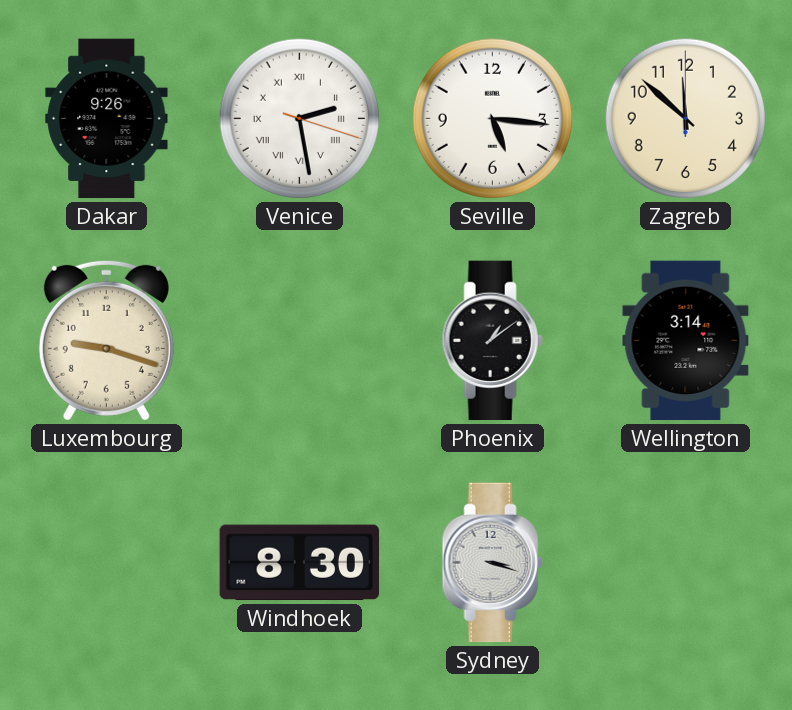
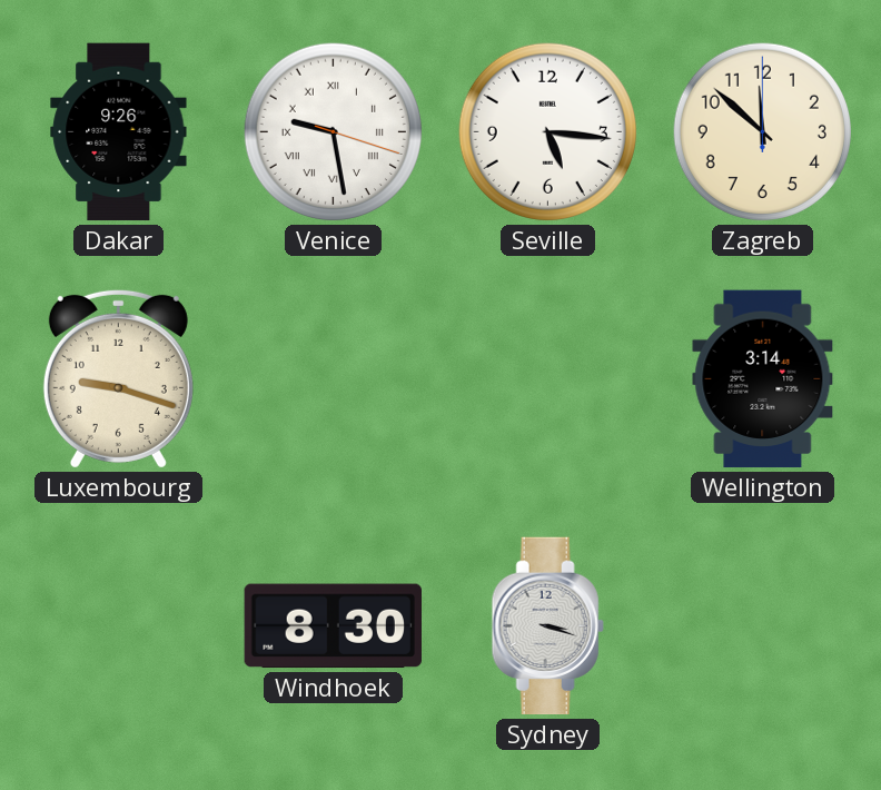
Venice: 2:28 -> 9:28
Phoenix: 1:09 -> none
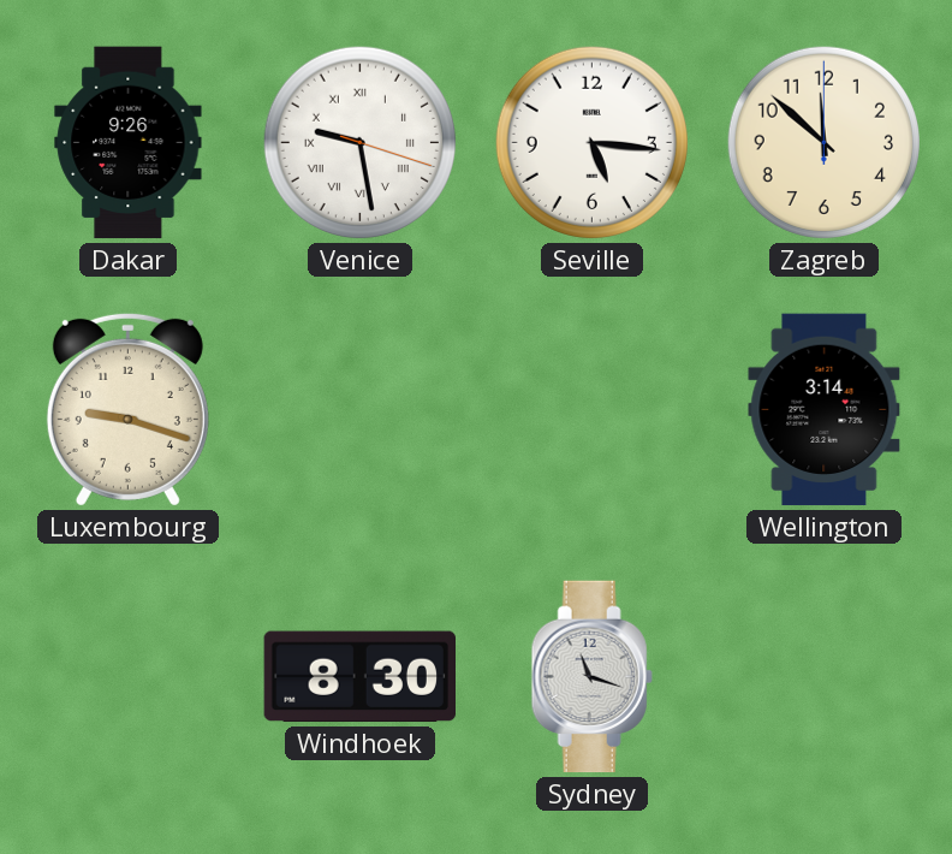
Sydney: 3:18 -> 11:18
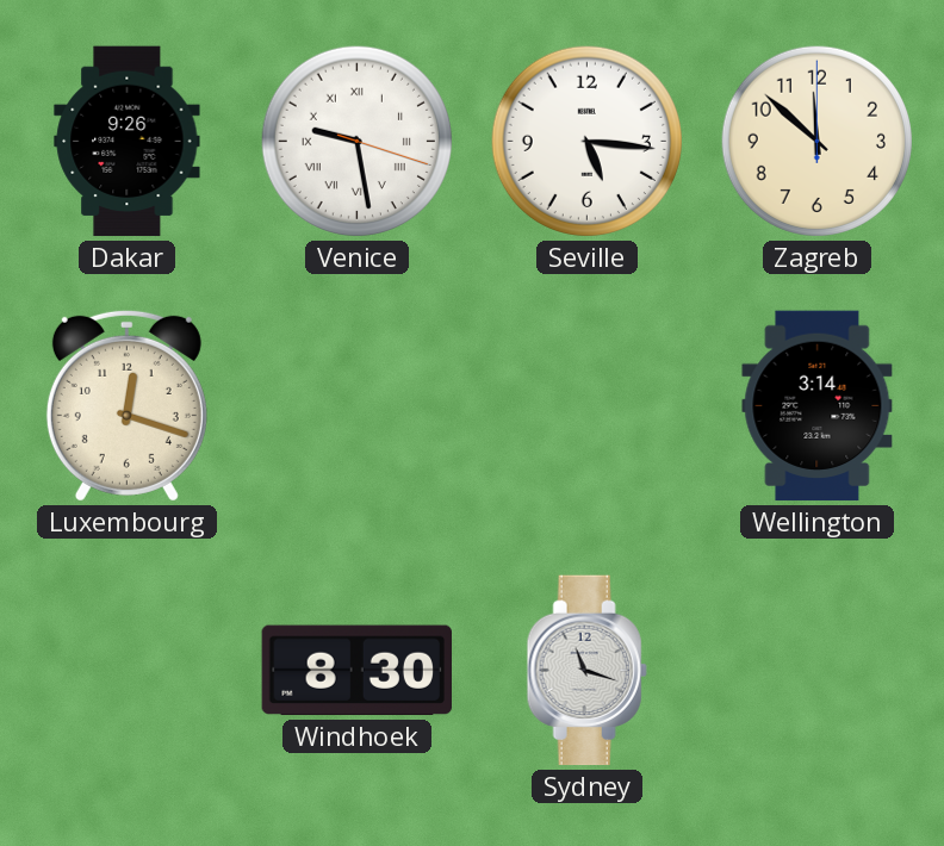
Luxembourg: 9:18 -> 12:18
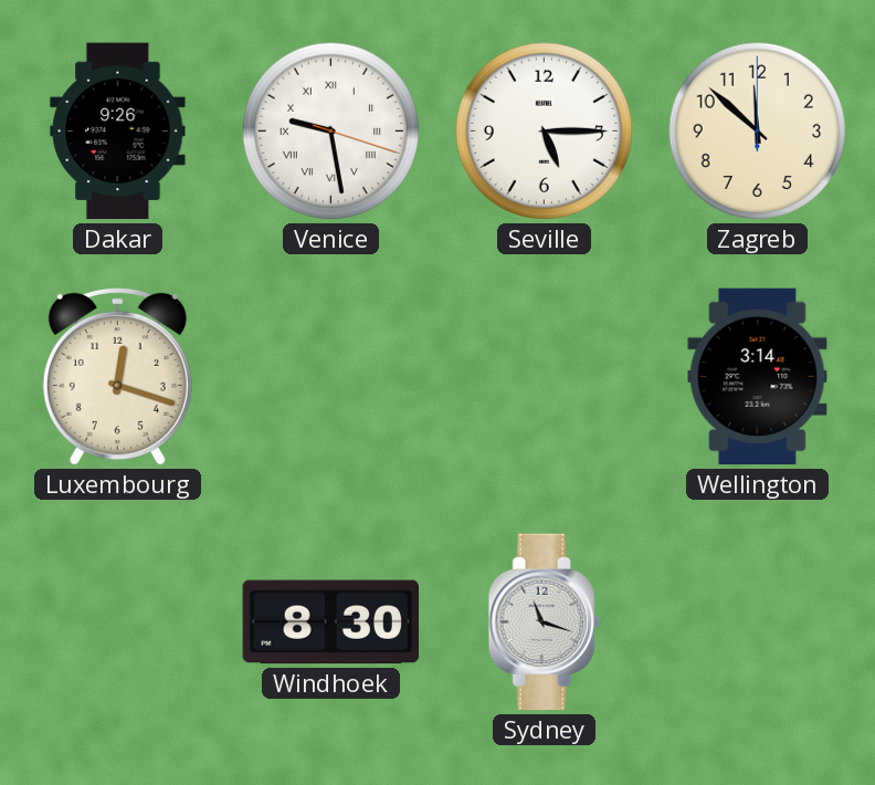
Seville: 5:16 -> 5:15
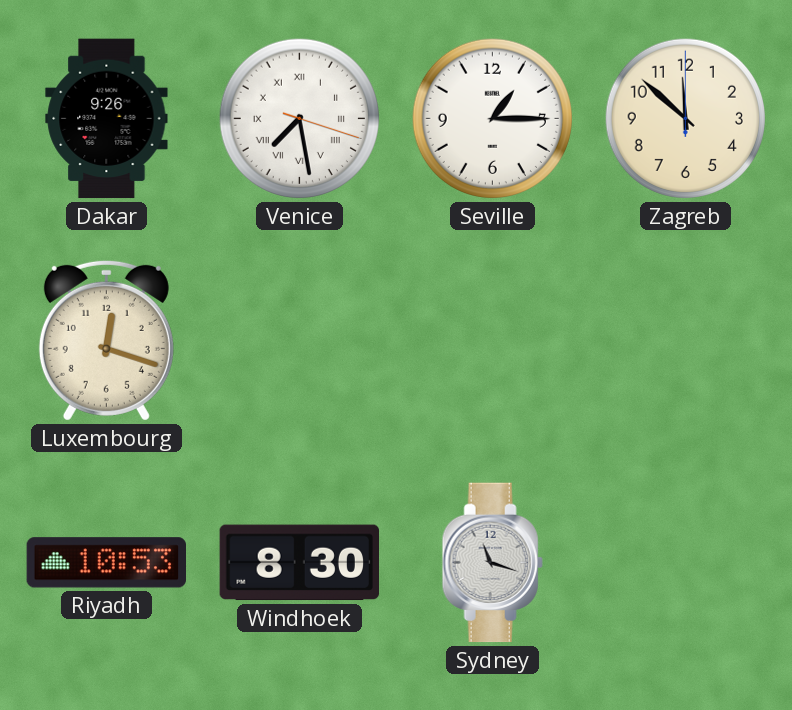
Venice: 9:28 -> 7:28
Seville: 5:15 -> 1:15
Wellington: 3:14 -> none
Riyadh: none -> 10:53
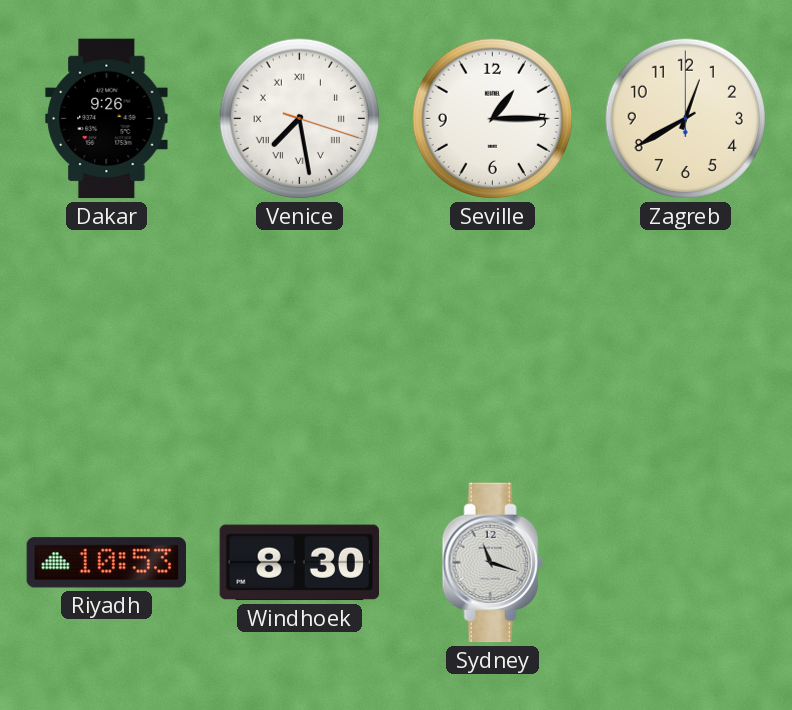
Zagreb: 11:52 -> 12:40
Luxembourg: 12:18 -> none
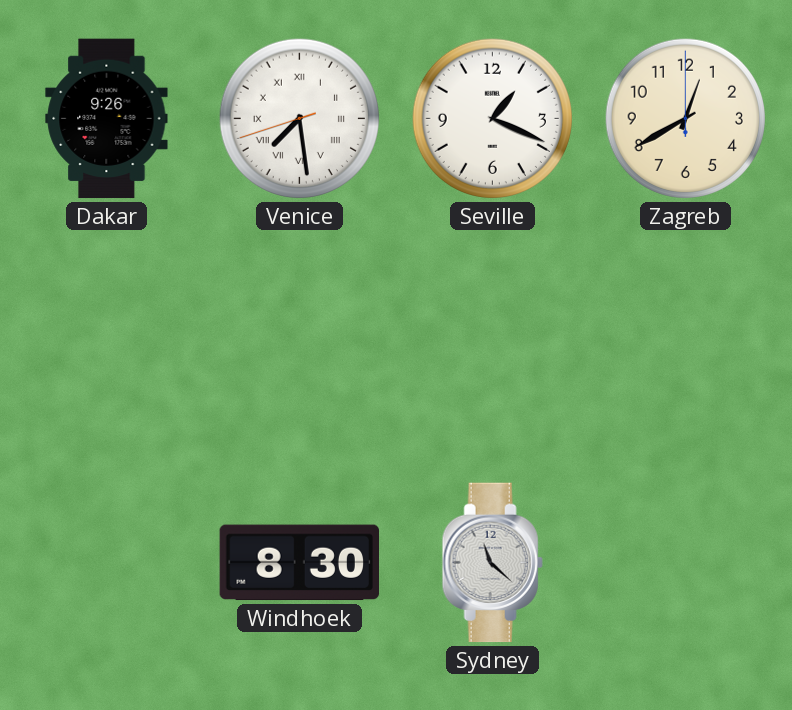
Venice: 7:28:18 -> 7:28:42
Seville: 1:15 -> 1:19
Riyadh: 10:53 -> none
Sydney: 11:18 -> 11:22
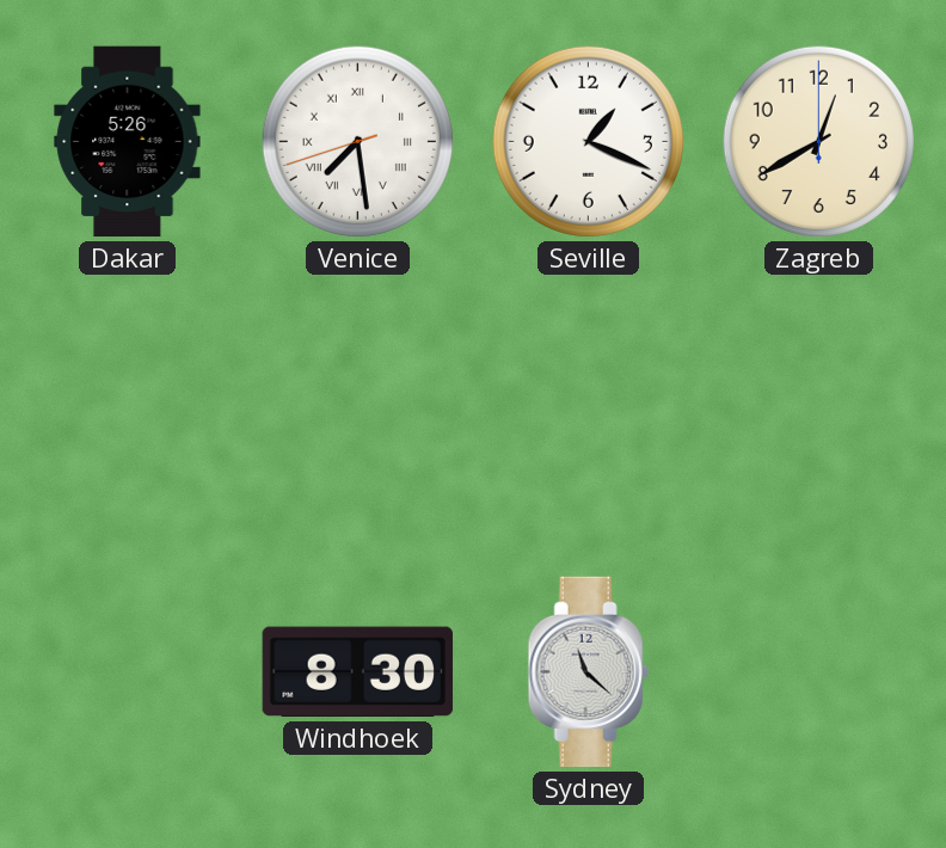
Dakar: 9:26 -> 5:26
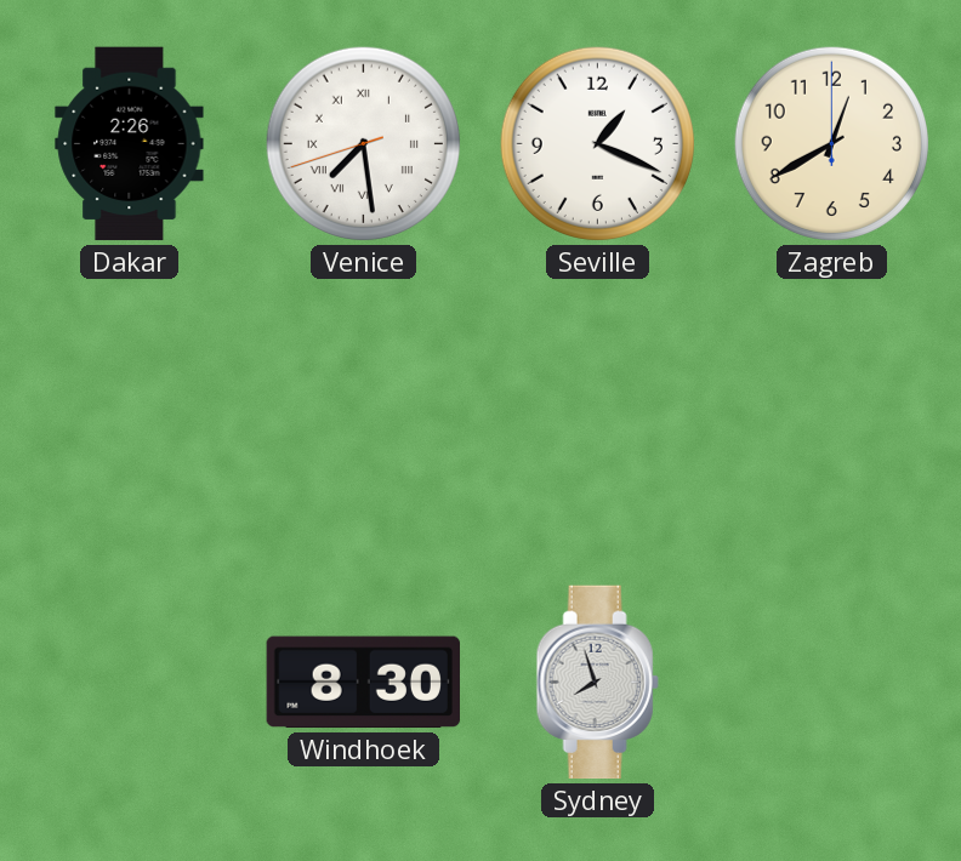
Dakar: 5:26 -> 2:26
Sydney: 11:22 -> 7:57
